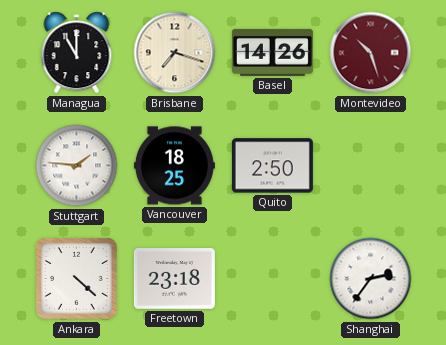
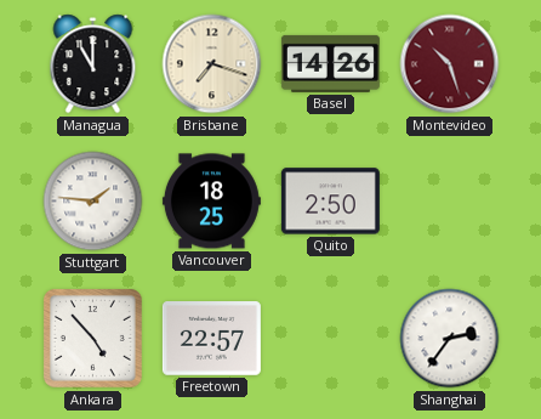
Ankara: 4:22 -> 4:53
Freetown: 23:18 -> 22:57
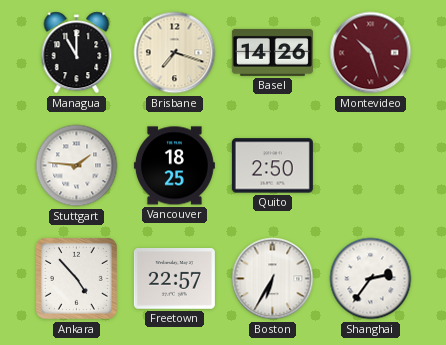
Boston: none -> 6:35
